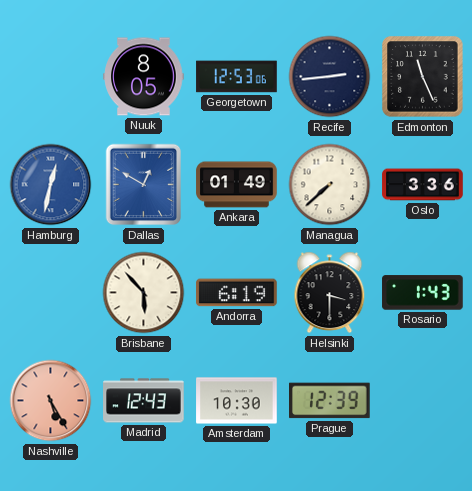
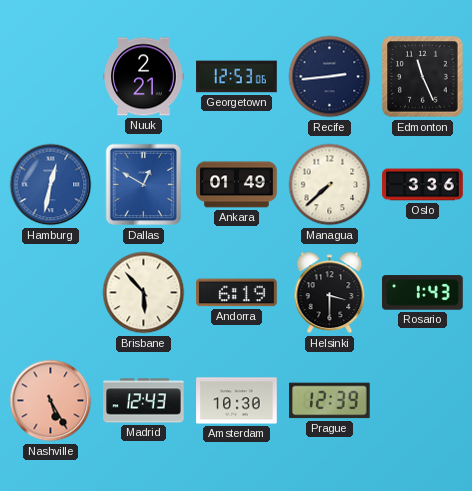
Nuuk: 8:05 -> 2:21
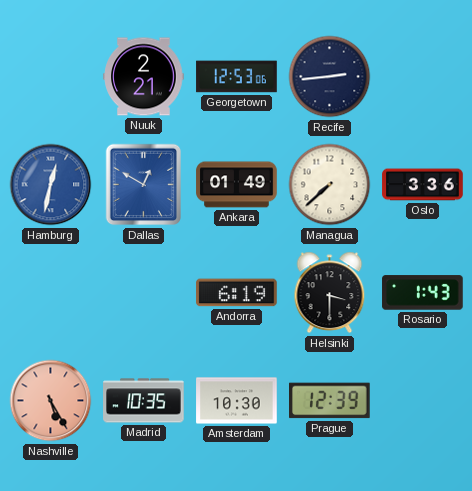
Edmonton: 11:26 -> none
Brisbane: 5:53 -> none
Madrid: 12:43 -> 10:35
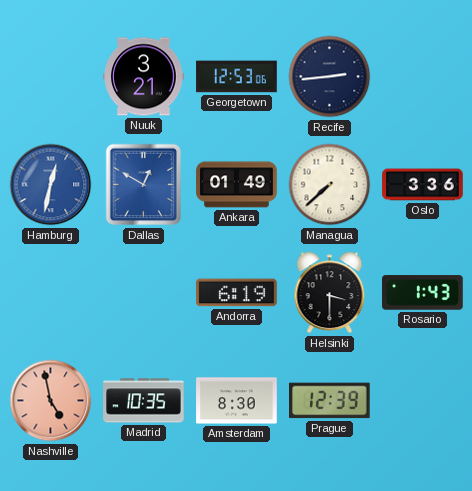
Nuuk: 2:21 -> 3:21
Nashville: 5:25 -> 4:58
Amsterdam: 10:30 -> 8:30
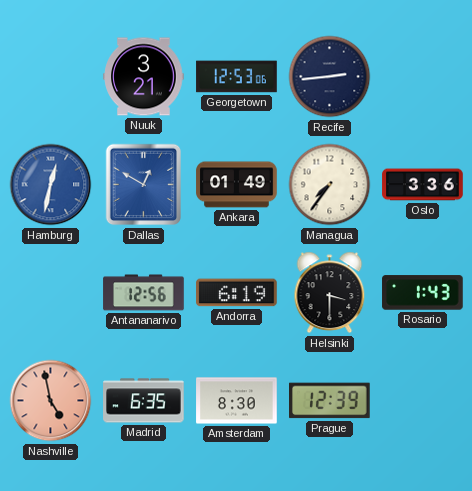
Managua: 7:38 -> 7:36
Antananarivo: none -> 12:56
Madrid: 10:35 -> 6:35
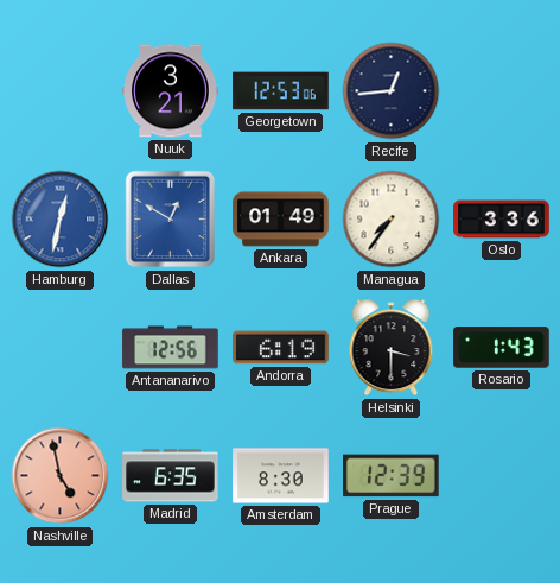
Recife: 2:44 -> 12:44
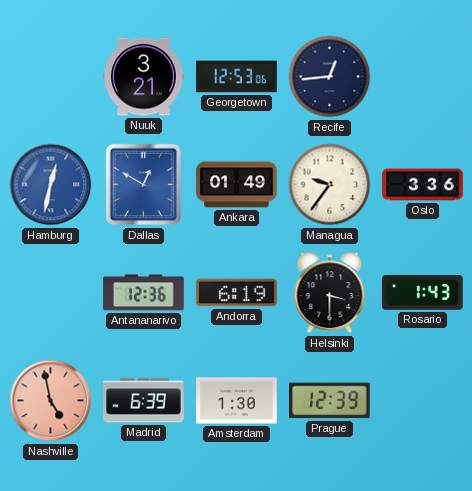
Managua: 7:36 -> 9:36
Antananarivo: 12:56 -> 12:36
Madrid: 6:35 -> 6:39
Amsterdam: 8:30 -> 1:30
